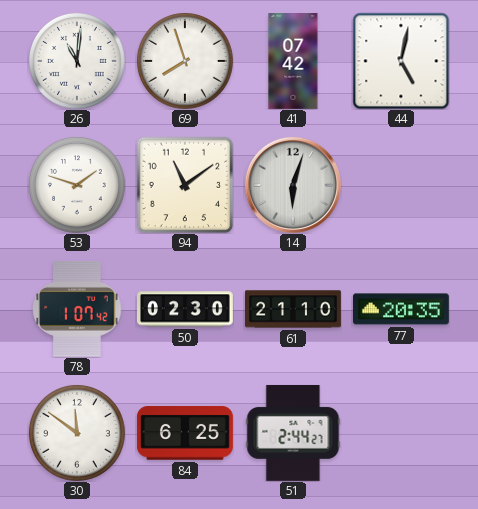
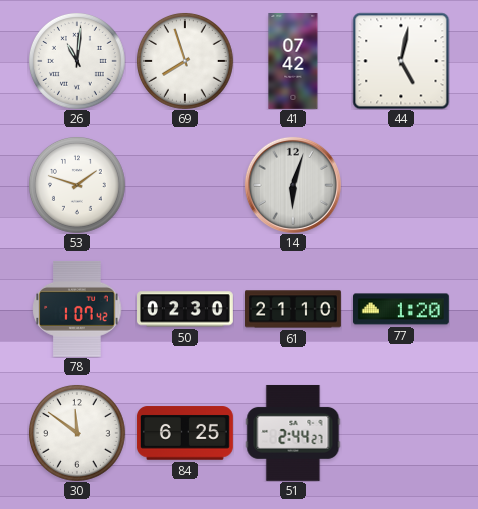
94: 11:09 -> none
77: 20:35 -> 1:20
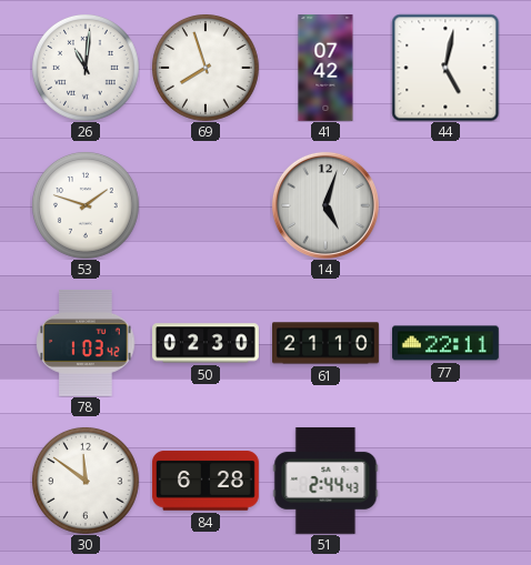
14: 6:03 -> 5:03
78: 1:07 -> 1:03
77: 1:20 -> 22:11
84: 6:25 -> 6:28
51: 2:44:27 -> 2:44:43
